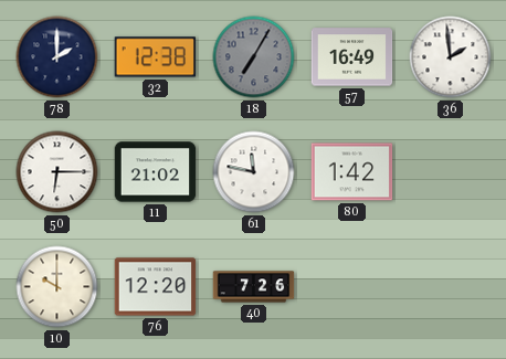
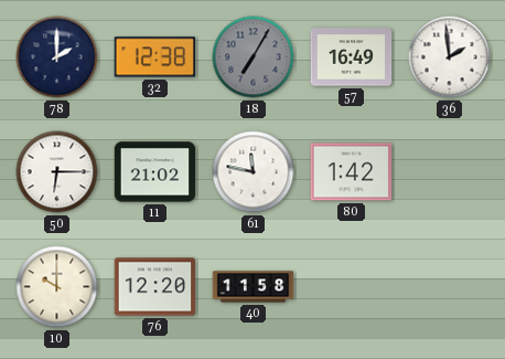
40: 7:26 -> 11:58
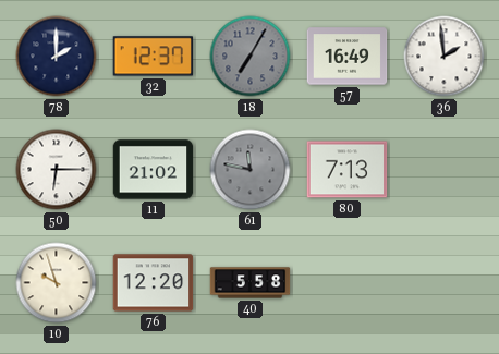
32: 12:38 -> 12:37
61 dial: white -> grey
80: 1:42 -> 7:13
10: 10:00 -> 9:57
40: 11:58 -> 5:58
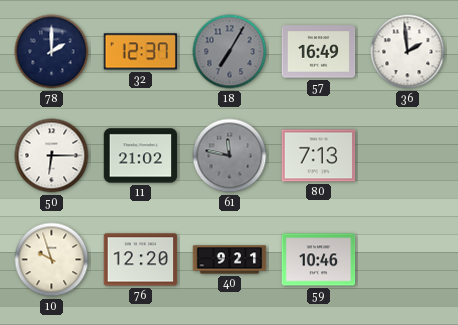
40: 5:58 -> 9:21
59: none -> 10:46
